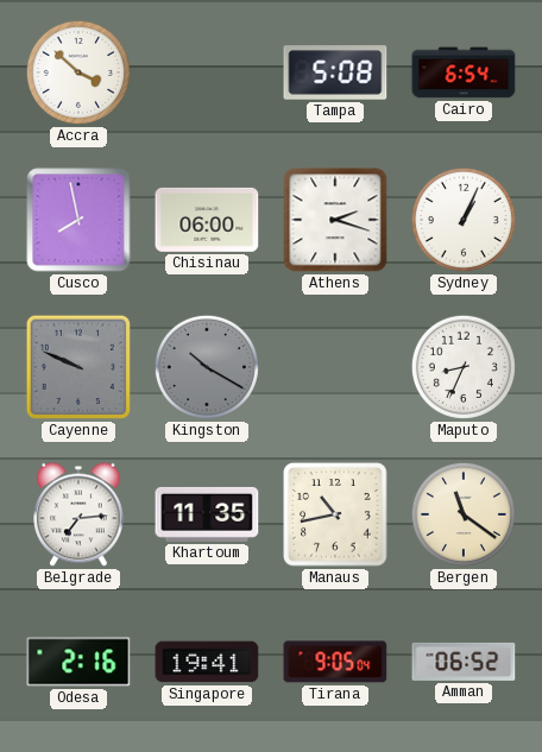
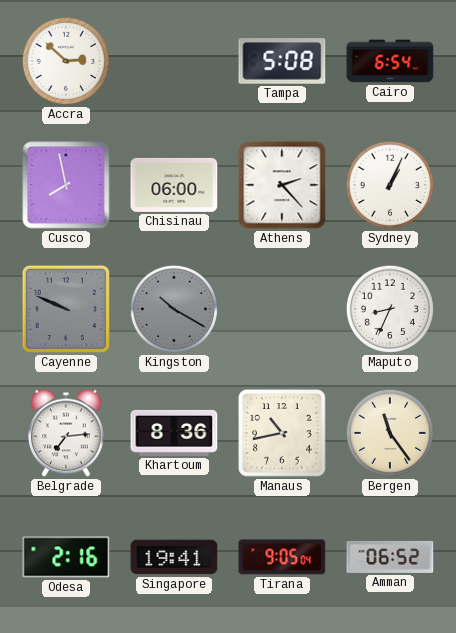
Accra: 3:52 -> 2:52
Athens: 2:18 -> 2:23
Khartoum: 11:35 -> 8:36
Bergen: 11:21 -> 11:24
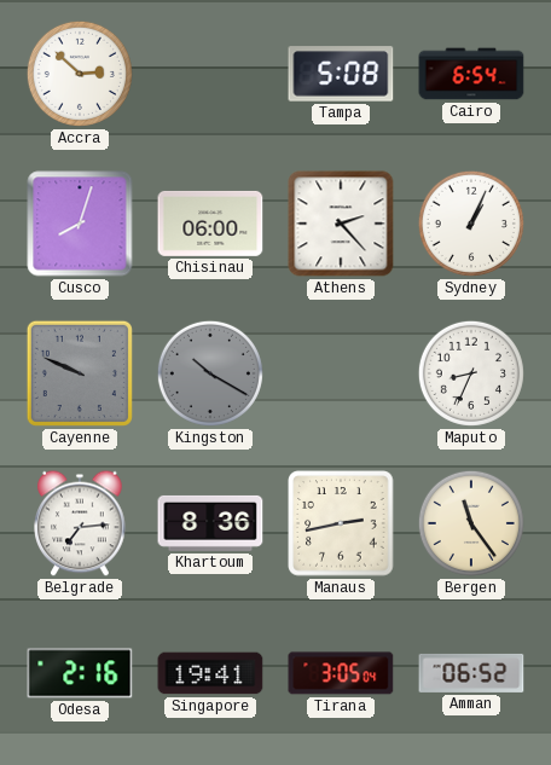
Cusco: 7:58 -> 8:03
Manaus: 10:43 -> 2:43
Tirana: 9:05 -> 3:05
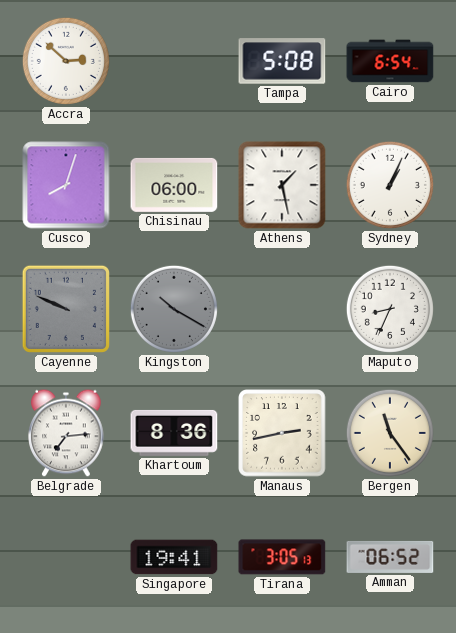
Athens: 2:23 -> 1:28
Odesa: 2:16 -> none
Tirana: 3:05:04 -> 3:05:13
